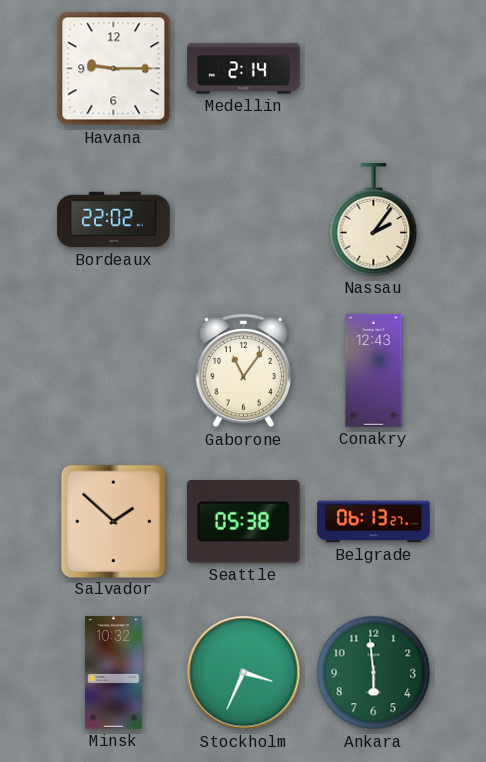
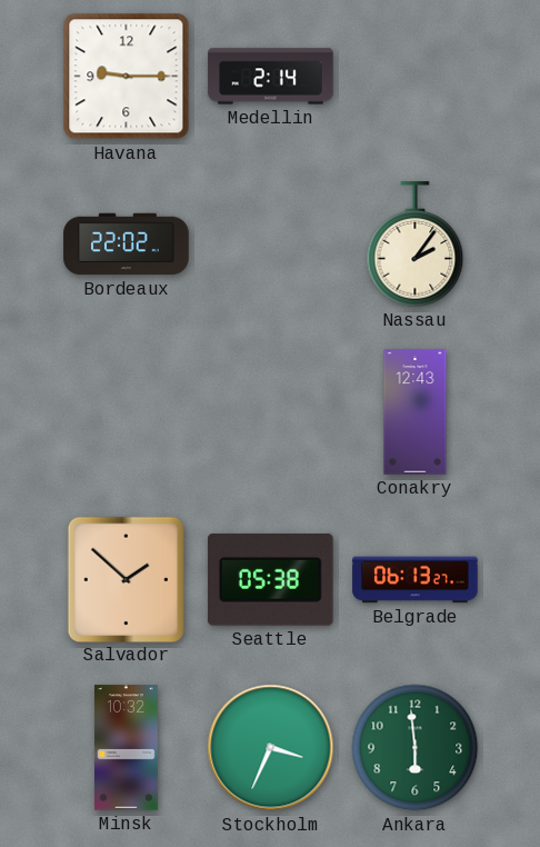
Gaborone: 11:06 -> none
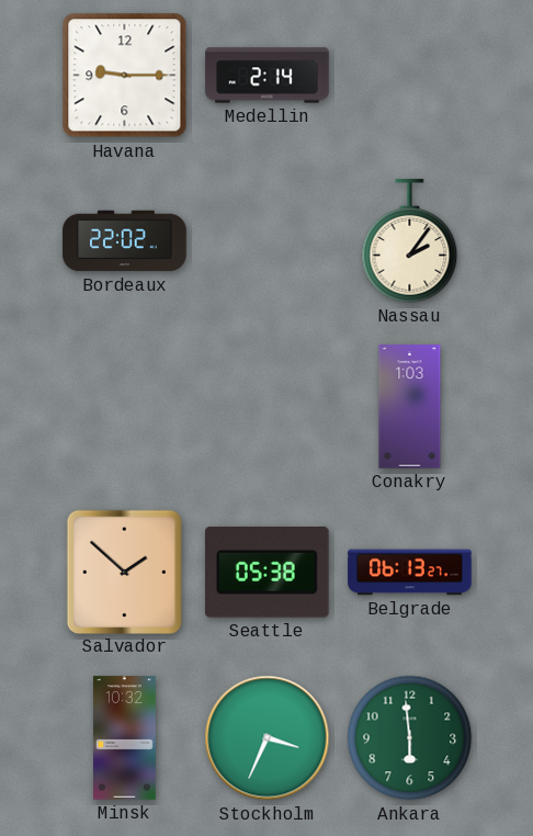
Conakry: 12:43 -> 1:03
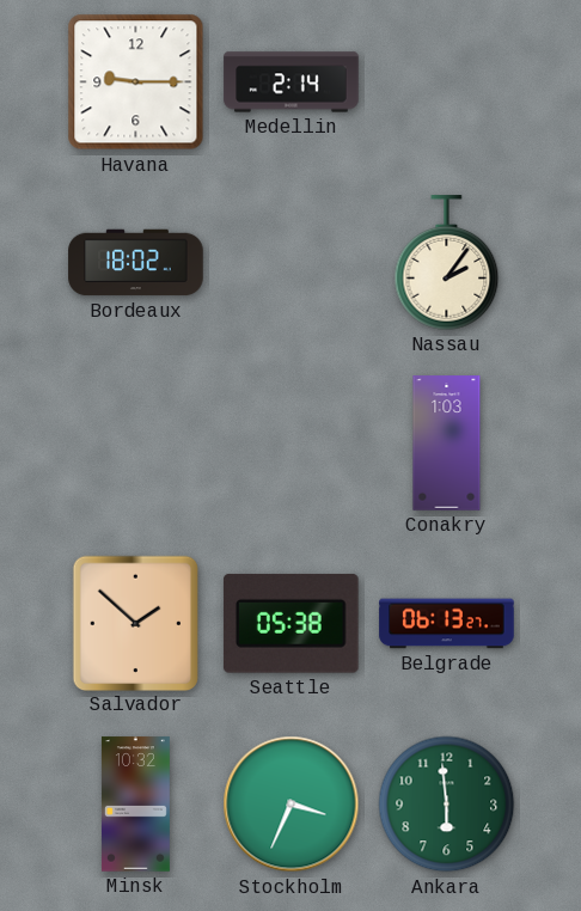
Bordeaux: 22:02 -> 18:02
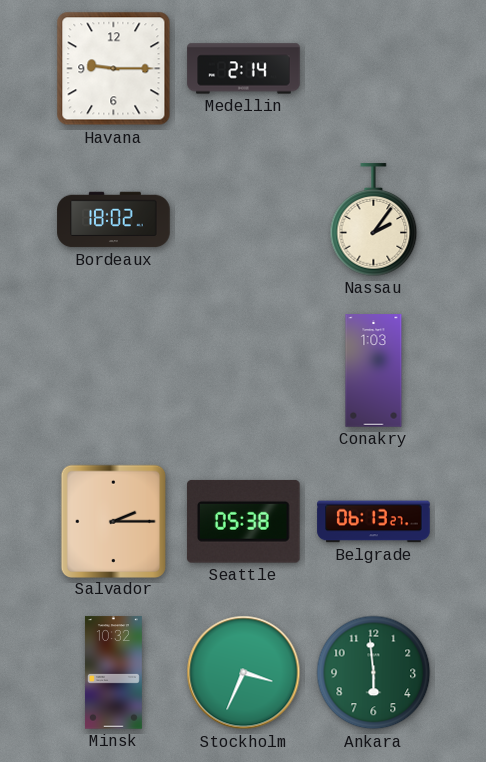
Salvador: 1:52 -> 2:15
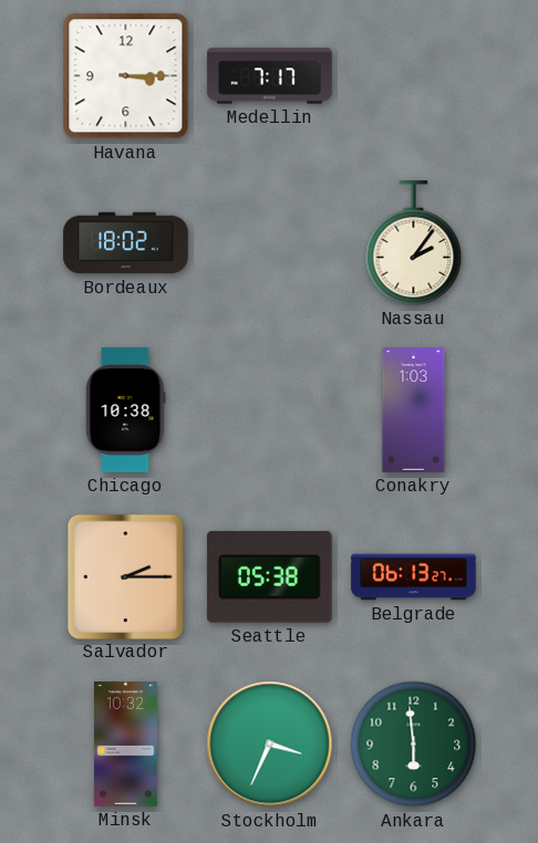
Havana: 9:15 -> 3:15
Medellin: 2:14 -> 7:17
Chicago: none -> 10:38
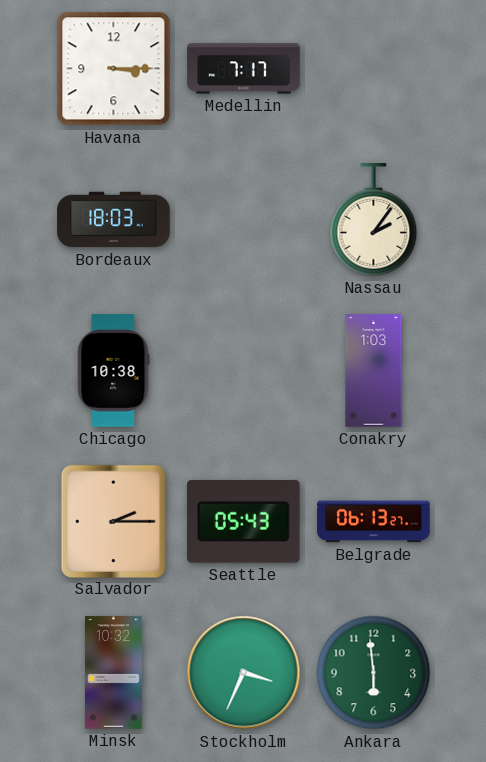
Bordeaux: 18:02 -> 18:03
Seattle: 05:38 -> 05:43
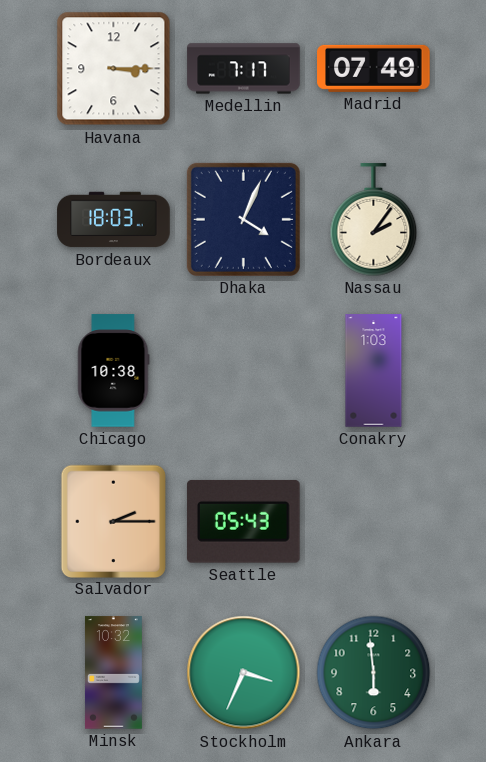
Madrid: none -> 07:49
Dhaka: none -> 4:04
Belgrade: 06:13 -> none
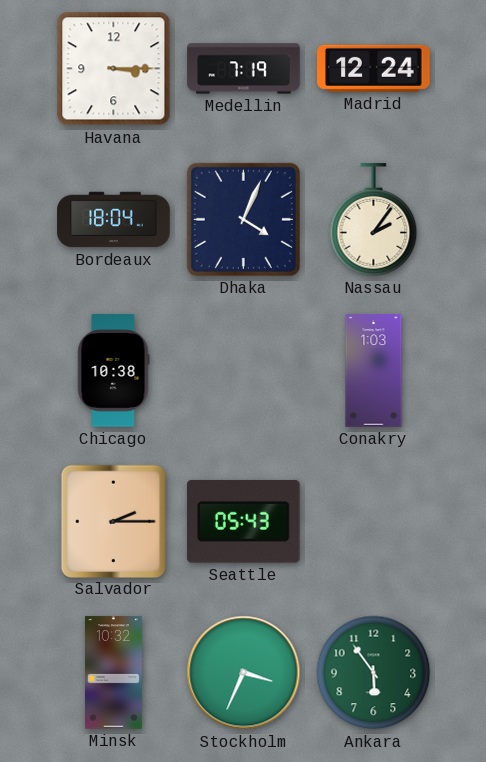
Medellin: 7:17 -> 7:19
Madrid: 07:49 -> 12:24
Bordeaux: 18:03 -> 18:04
Ankara: 5:59 -> 5:54
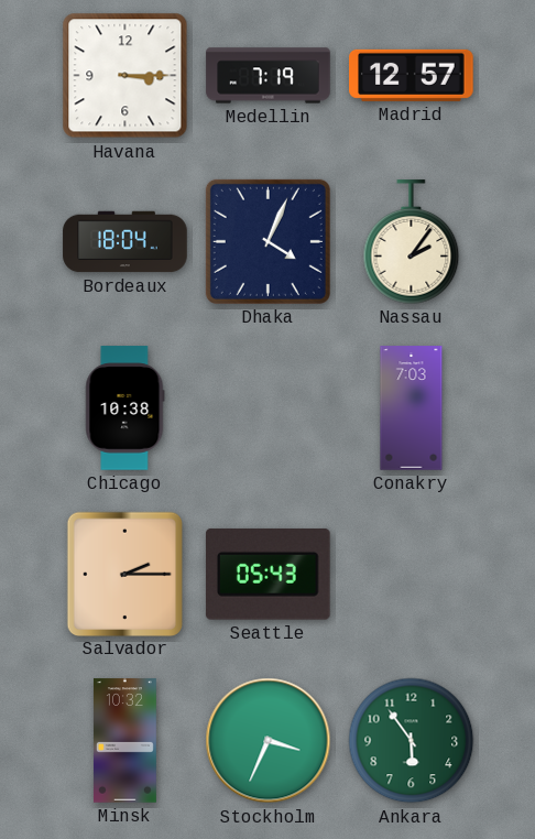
Madrid: 12:24 -> 12:57
Conakry: 1:03 -> 7:03
